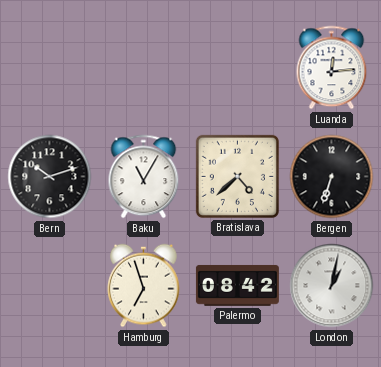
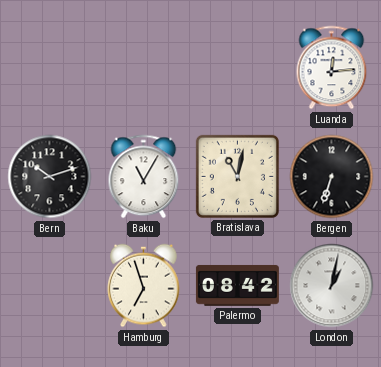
Bratislava: 4:38 -> 11:02
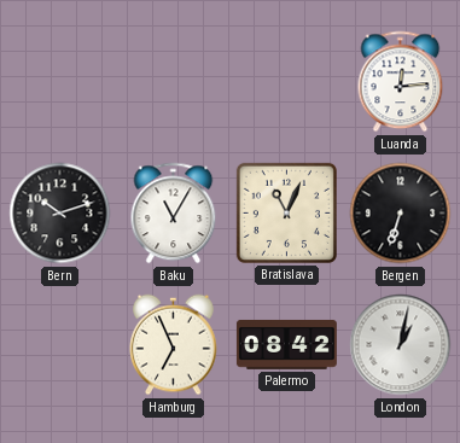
Bratislava: 11:02 -> 11:04
Hamburg: 6:57 -> 6:56
